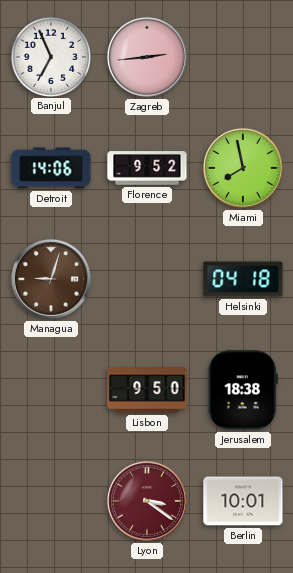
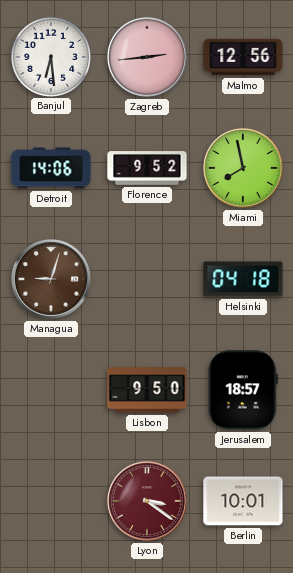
Banjul: 6:56 -> 6:29
Malmo: none -> 12:56
Jerusalem: 18:38 -> 18:57
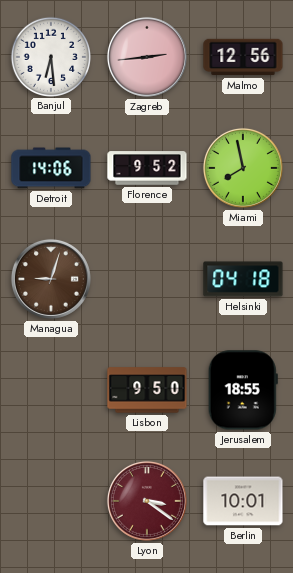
Jerusalem: 18:57 -> 18:55
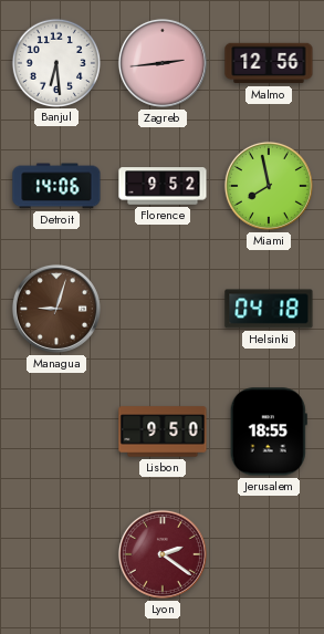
Lyon: 3:21 -> 2:21
Berlin: 10:01 -> none
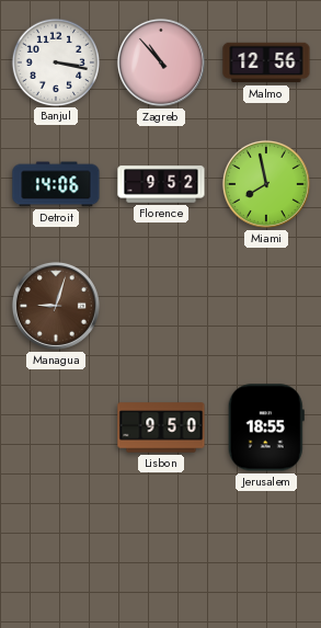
Banjul: 6:29 -> 3:17
Zagreb: 2:44 -> 10:53
Helsinki: 04:18 -> none
Lyon: 2:21 -> none
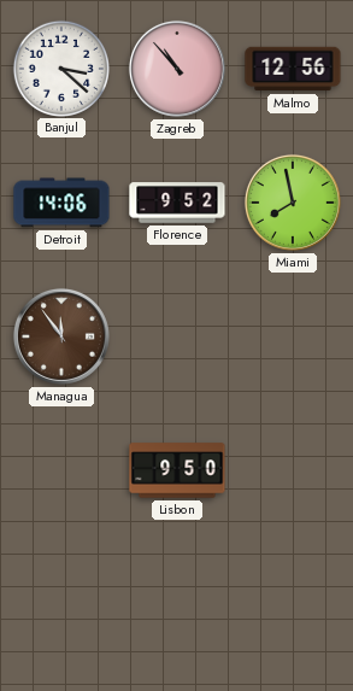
Banjul: 3:17 -> 3:22
Managua: 9:03 -> 11:54
Jerusalem: 18:55 -> none
